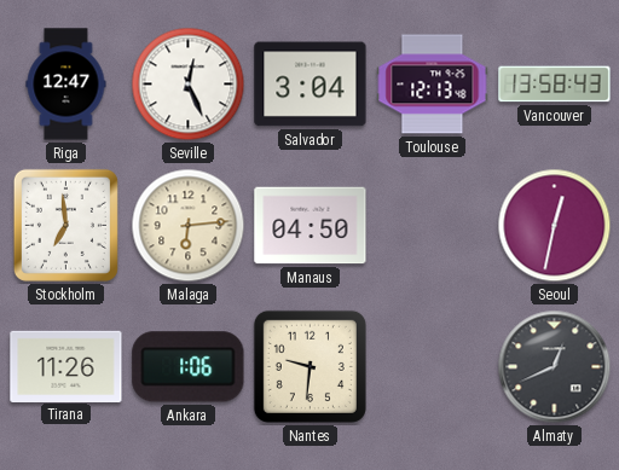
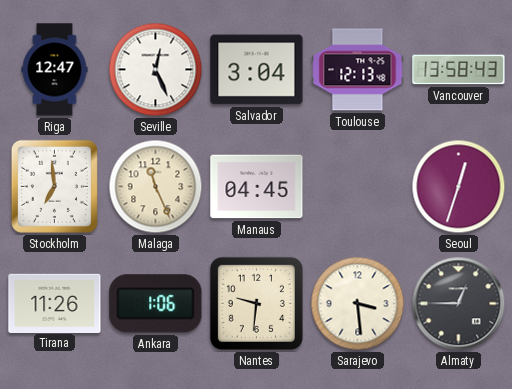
Malaga: 6:14 -> 11:26
Manaus: 04:50 -> 04:45
Seoul: 12:32 -> 12:33
Sarajevo: none -> 3:29
Almaty: 12:41 -> 12:45
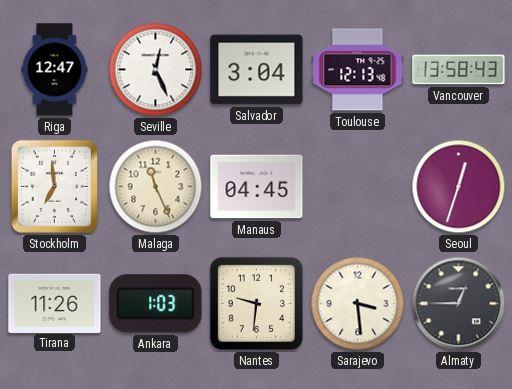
Ankara: 1:06 -> 1:03
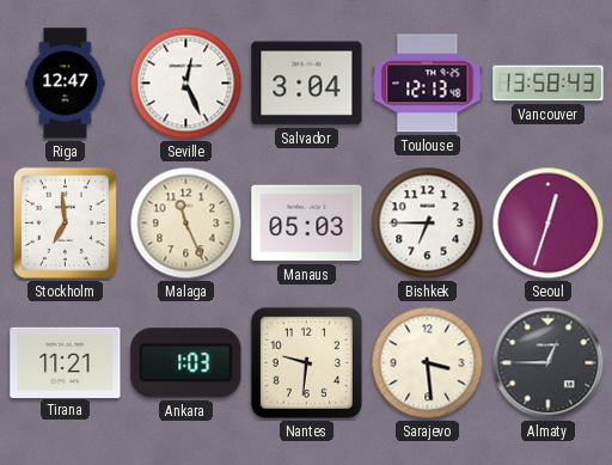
Manaus: 04:45 -> 05:03
Bishkek: none -> 6:45
Tirana: 11:26 -> 11:21
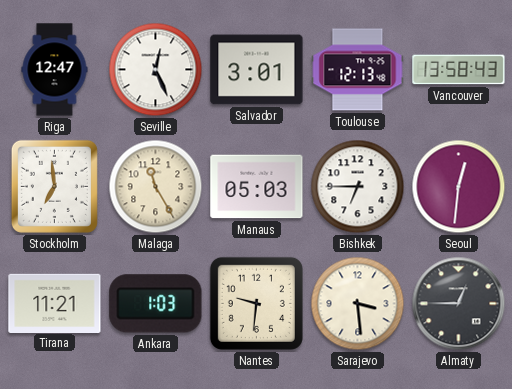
Salvador: 3:04 -> 3:01
Malaga: 11:26 -> 11:25
Seoul: 12:33 -> 12:31
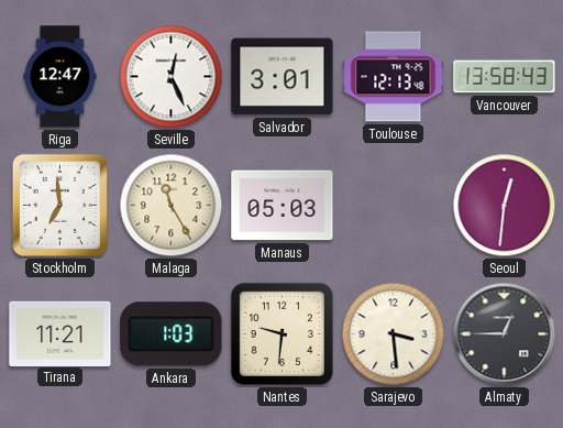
Bishkek: 6:45 -> none
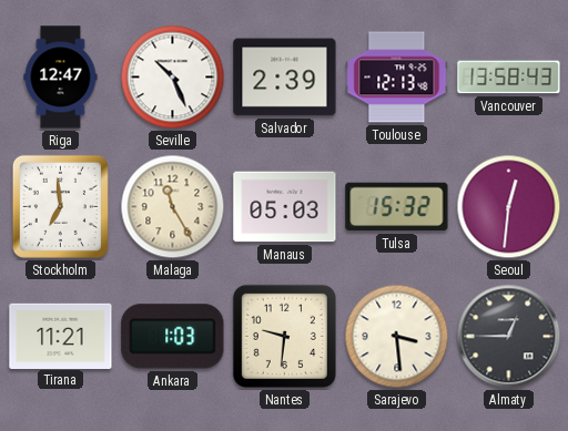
Seville: 12:26 -> 10:26
Salvador: 3:01 -> 2:39
Tulsa: none -> 15:32
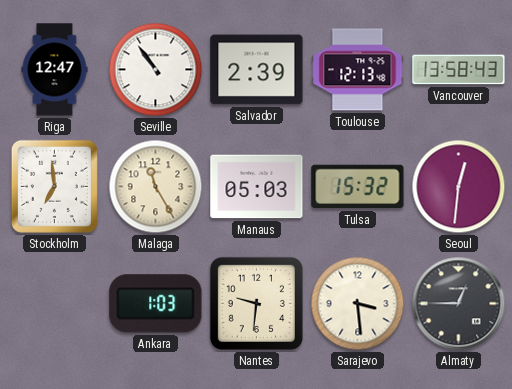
Seville: 10:26 -> 10:54
Tirana: 11:21 -> none
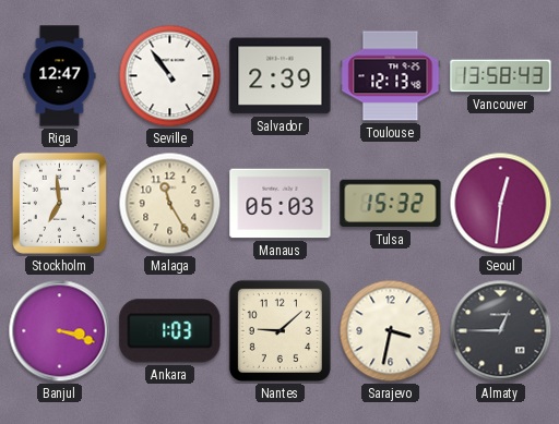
Banjul: none -> 3:18
Nantes: 9:31 -> 9:08
Sarajevo: 3:29 -> 3:32
